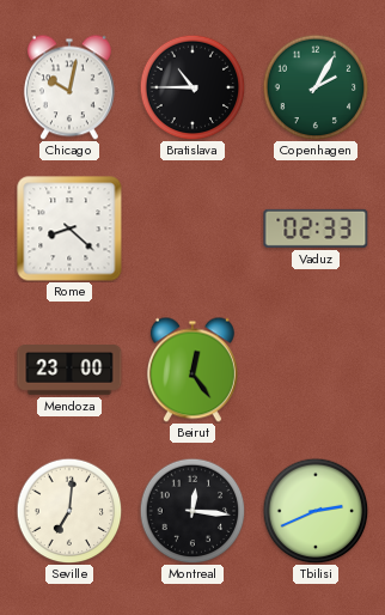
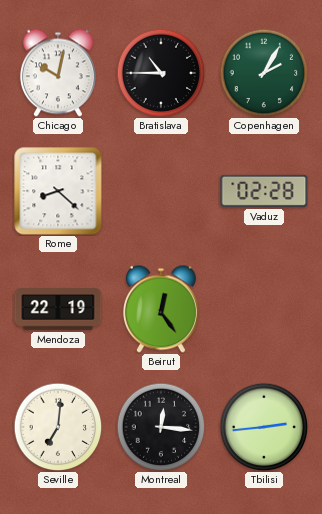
Vaduz: 02:33 -> 02:28
Mendoza: 23:00 -> 22:19
Tbilisi: 2:41 -> 2:44
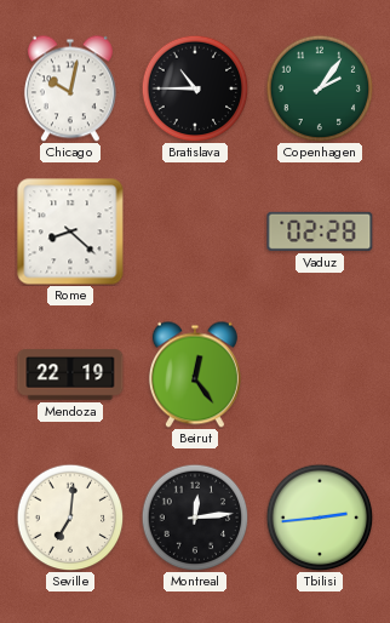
Copenhagen: 2:05 -> 2:06
Montreal: 12:16 -> 12:14
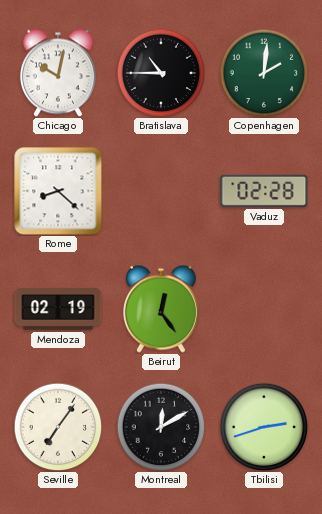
Copenhagen: 2:06 -> 2:01
Mendoza: 22:19 -> 02:19
Seville: 7:01 -> 7:06
Montreal: 12:14 -> 12:10
Tbilisi: 2:44 -> 2:42
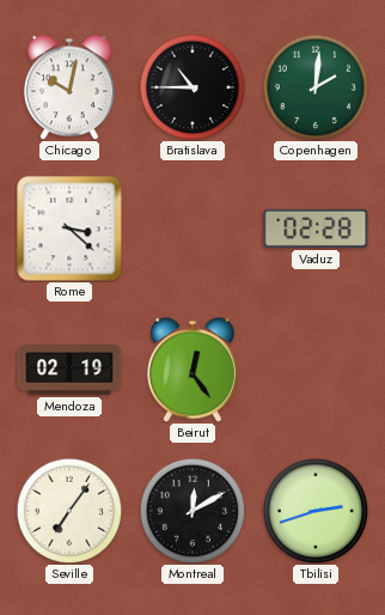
Rome: 8:22 -> 3:22
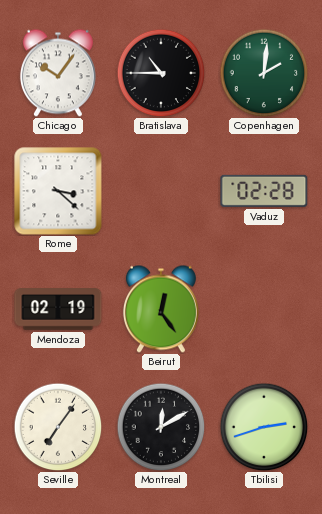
Chicago: 10:02 -> 10:06
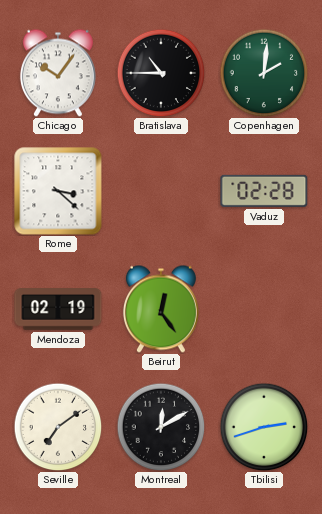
Seville: 7:06 -> 7:09
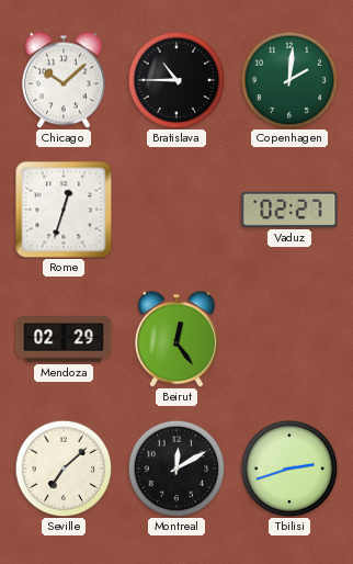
Chicago: 10:06 -> 10:08
Rome: 3:22 -> 12:33
Vaduz: 02:28 -> 02:27
Mendoza: 02:19 -> 02:29
Seville: 7:09 -> 7:08
